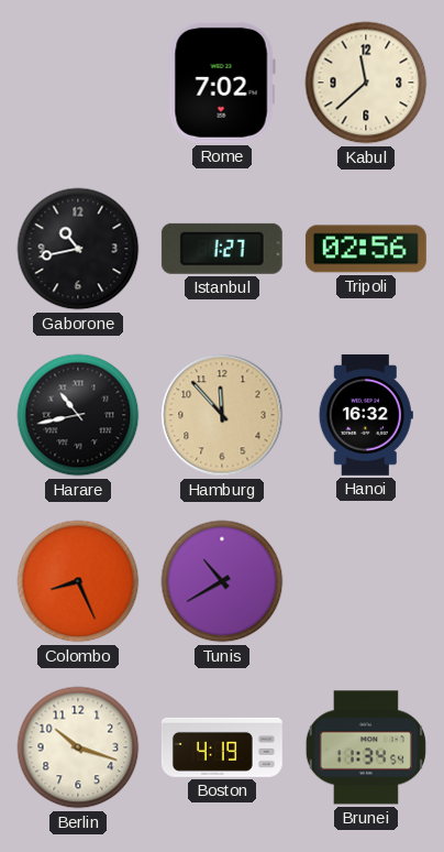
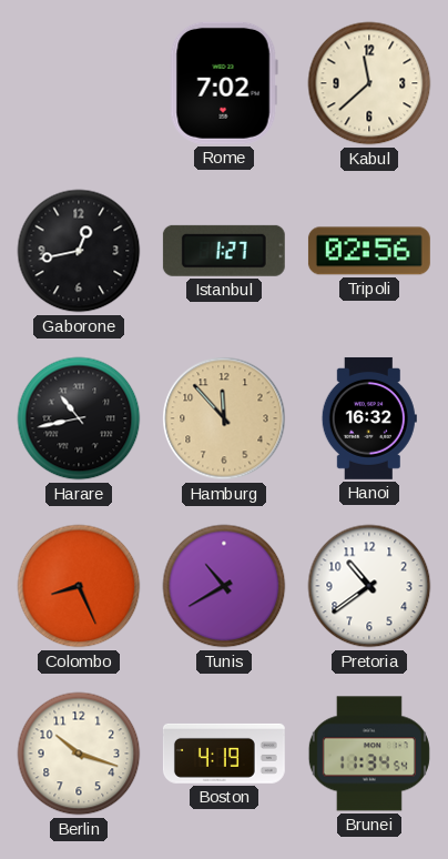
Gaborone: 10:43 -> 12:43
Pretoria: none -> 10:39
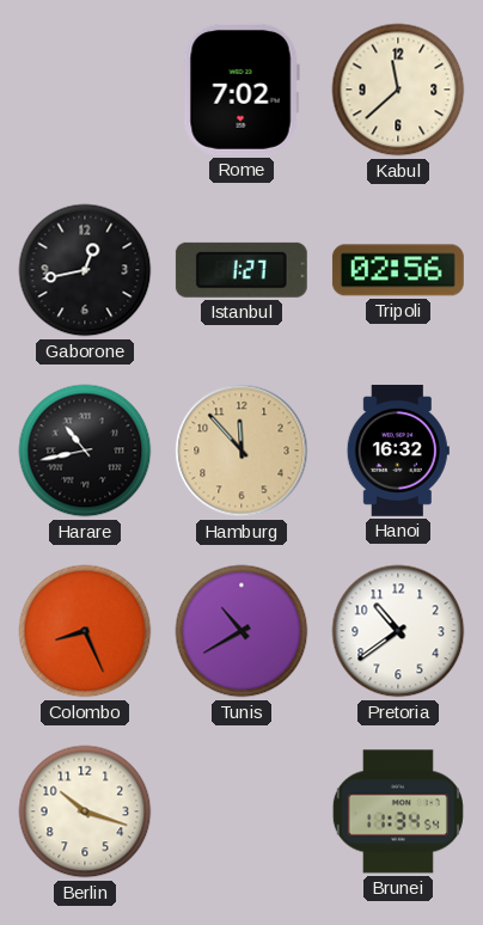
Boston: 4:19 -> none
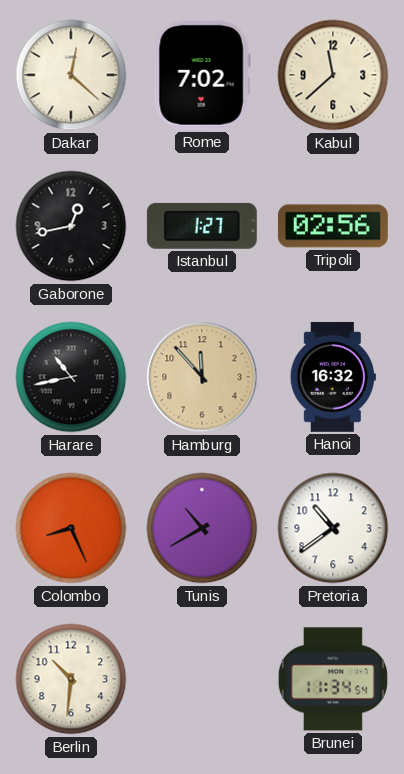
Dakar: none -> 12:22
Berlin: 10:18 -> 10:31
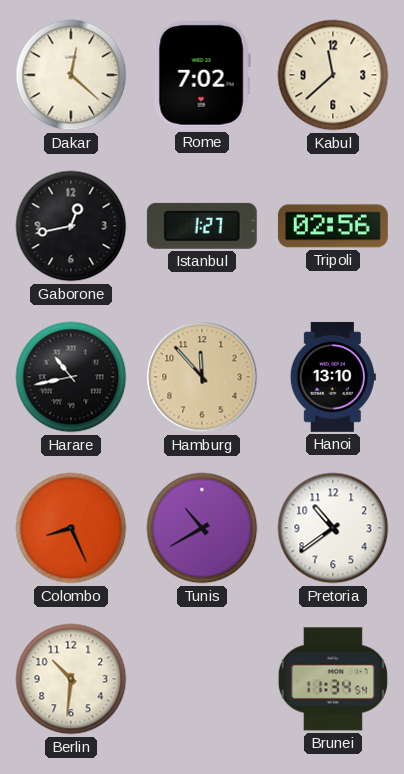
Hanoi: 16:32 -> 13:10
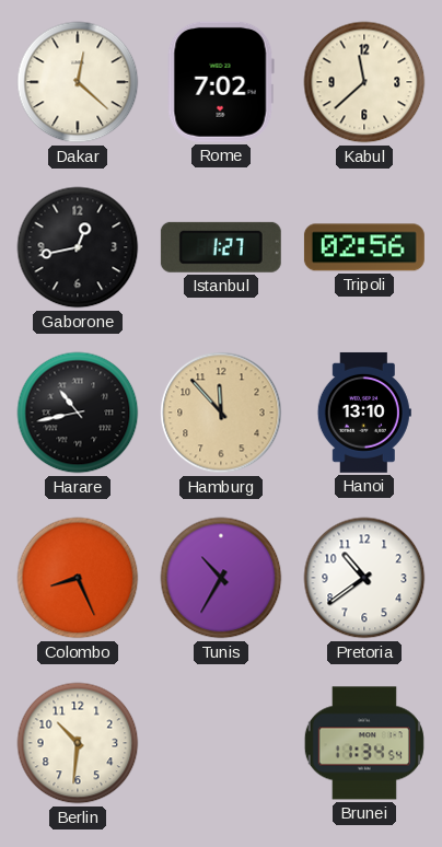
Tunis: 10:40 -> 10:35
